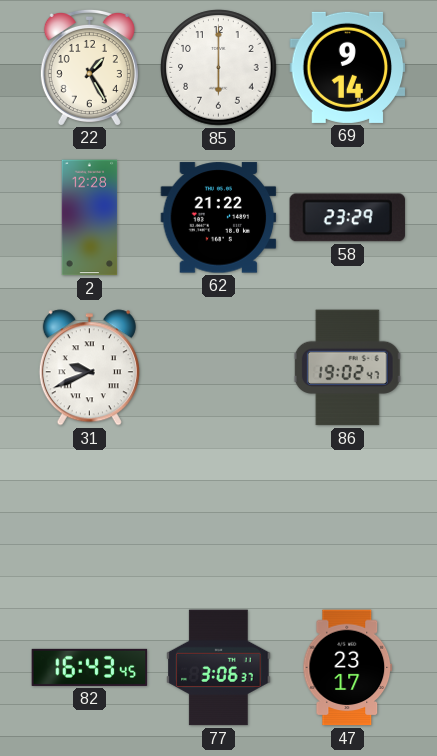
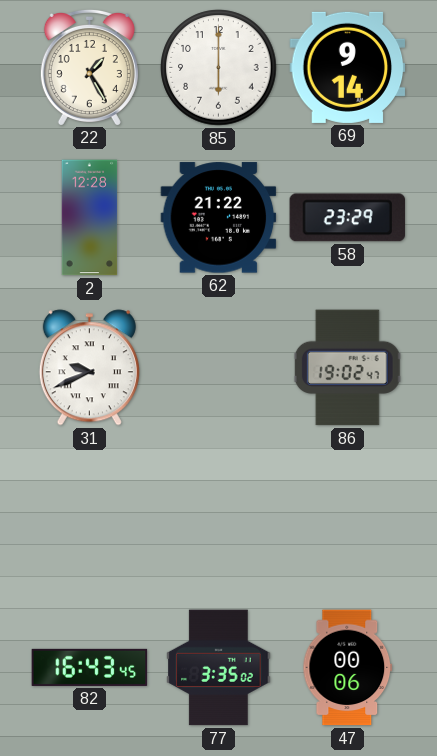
77: 3:06 -> 3:35
47: 23:17 -> 00:06
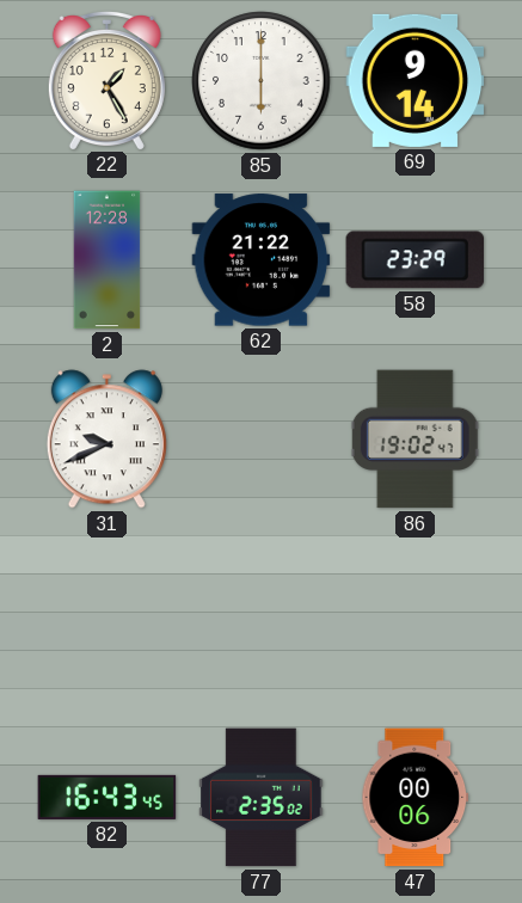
77: 3:35 -> 2:35
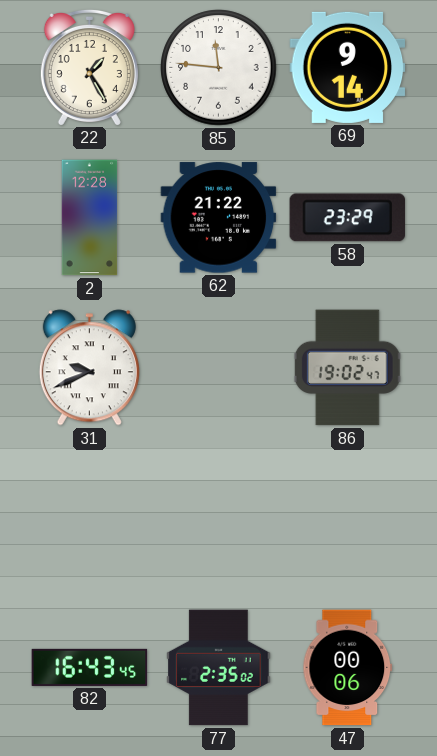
85: 6:00 -> 11:46
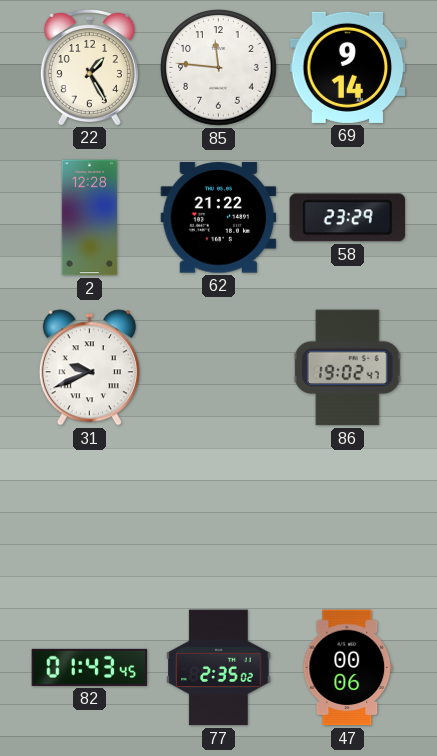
82: 16:43 -> 01:43
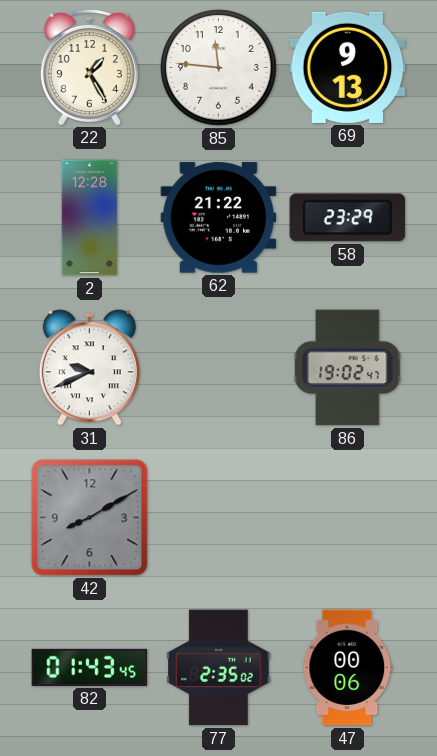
69: 9:14 -> 9:13
42: none -> 8:10
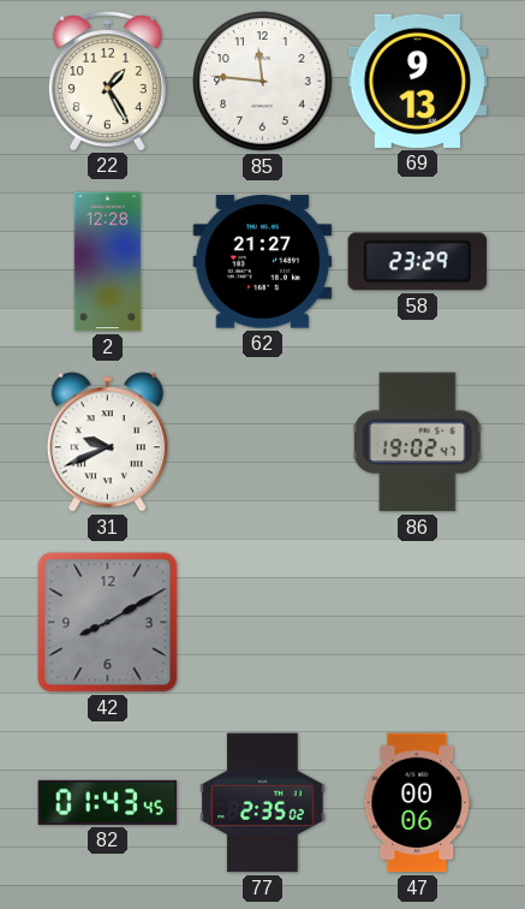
62: 21:22 -> 21:27
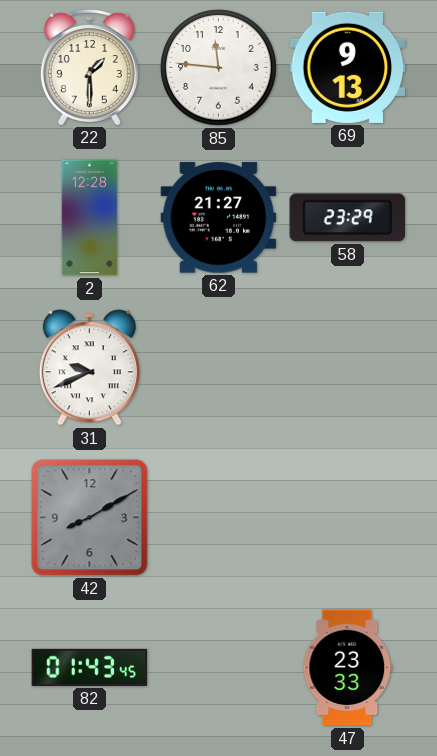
22: 1:25 -> 1:30
86: 19:02 -> none
77: 2:35 -> none
47: 00:06 -> 23:33
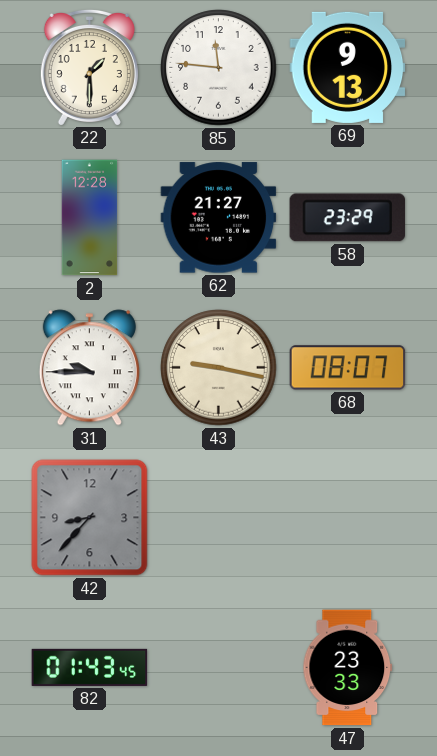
31: 9:41 -> 9:45
43: none -> 9:17
68: none -> 08:07
42: 8:10 -> 8:37
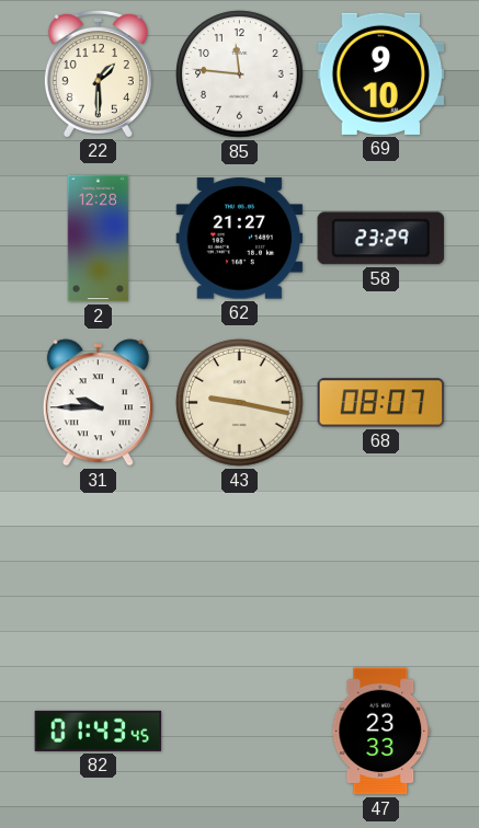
69: 9:13 -> 9:10
42: 8:37 -> none
